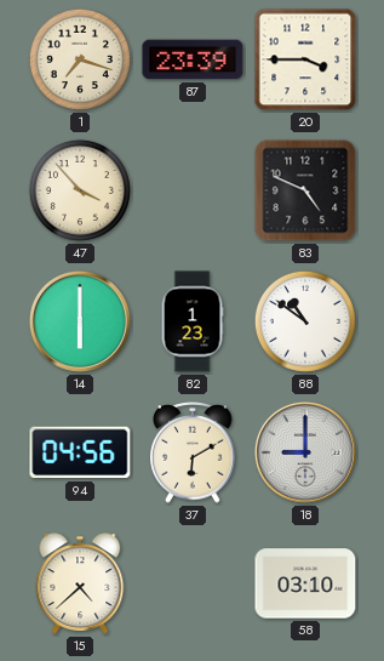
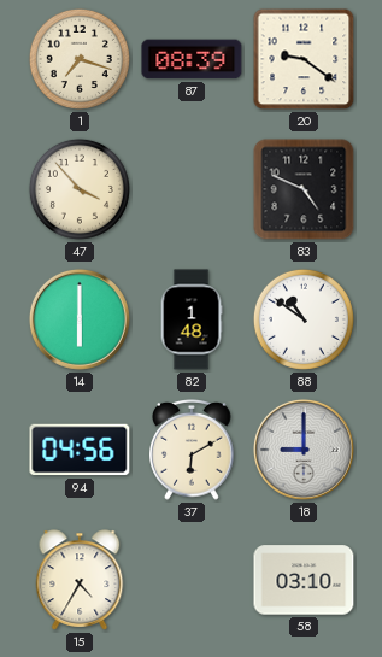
87: 23:39 -> 08:39
20: 3:45 -> 9:21
82: 1:23 -> 1:48
15: 4:38 -> 4:35
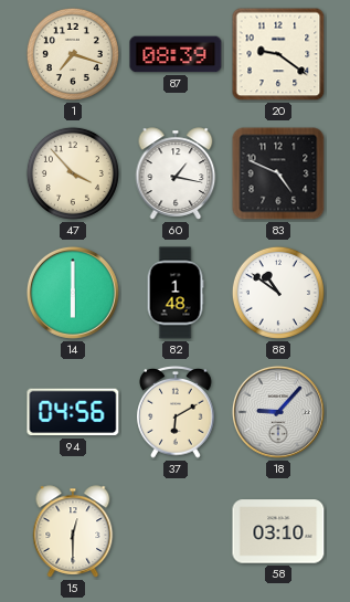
60: none -> 1:17
18: 9:00 -> 9:07
15: 4:35 -> 12:30
